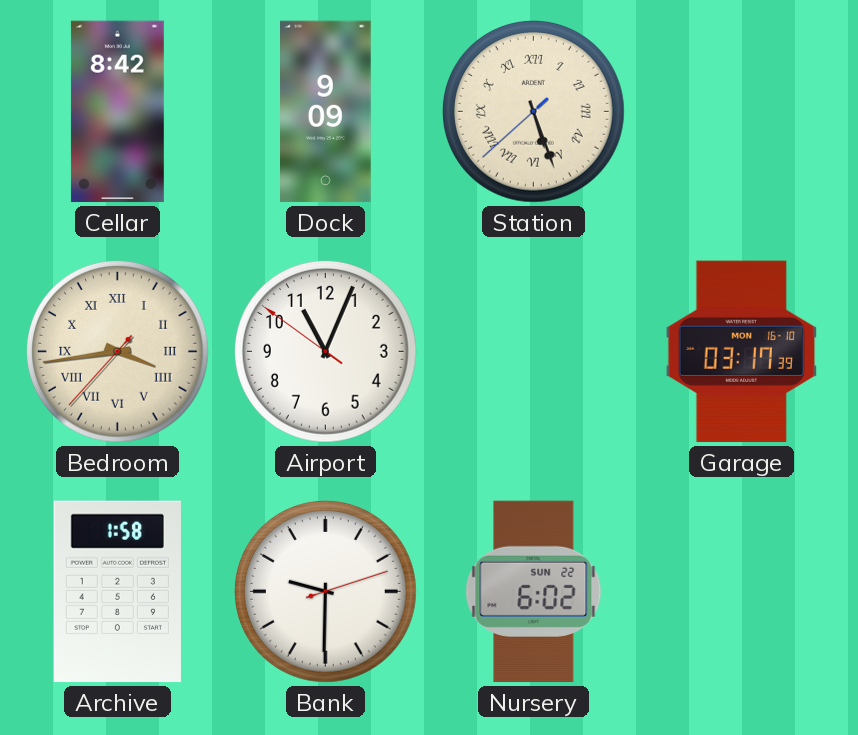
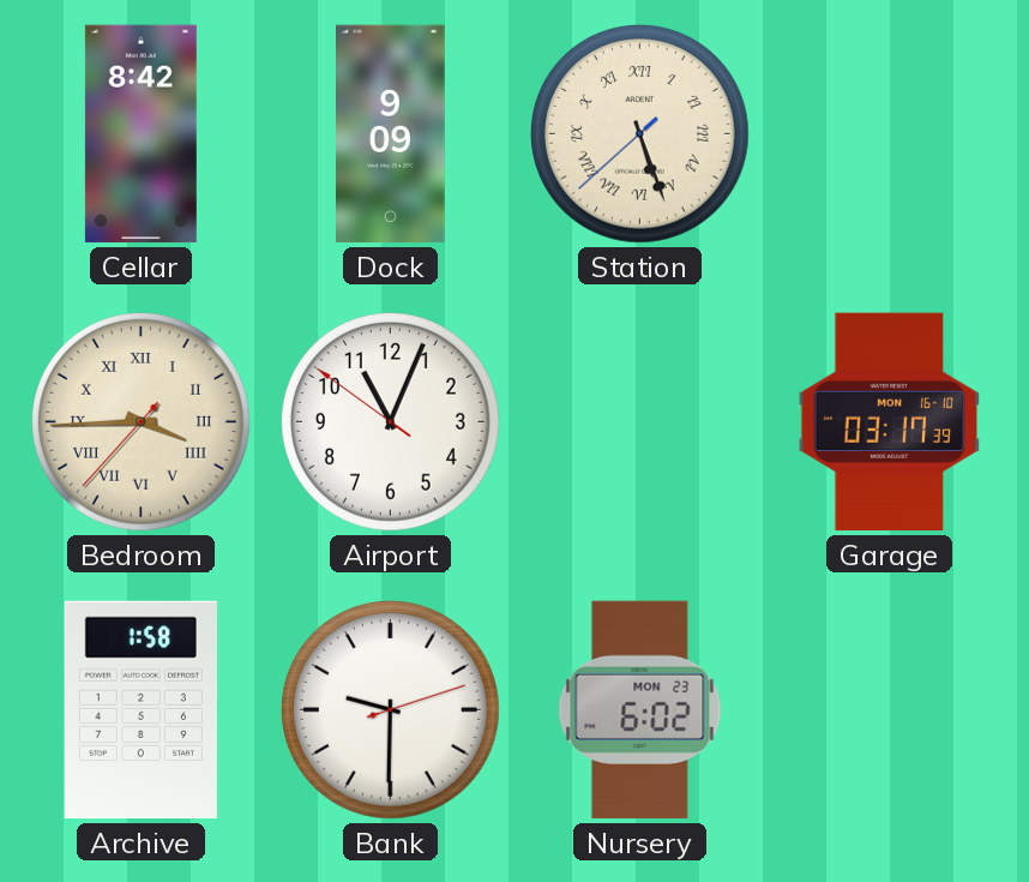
Bedroom: 3:43 -> 3:44
Nursery date: SUN 22 -> MON 23
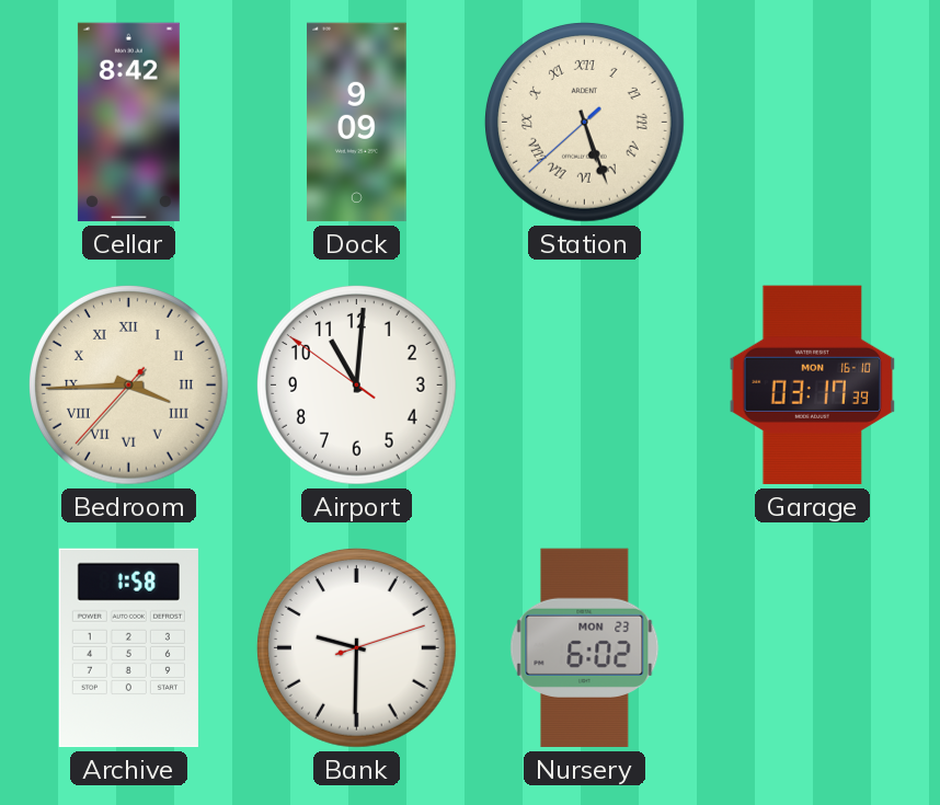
Airport: 11:03 -> 11:00
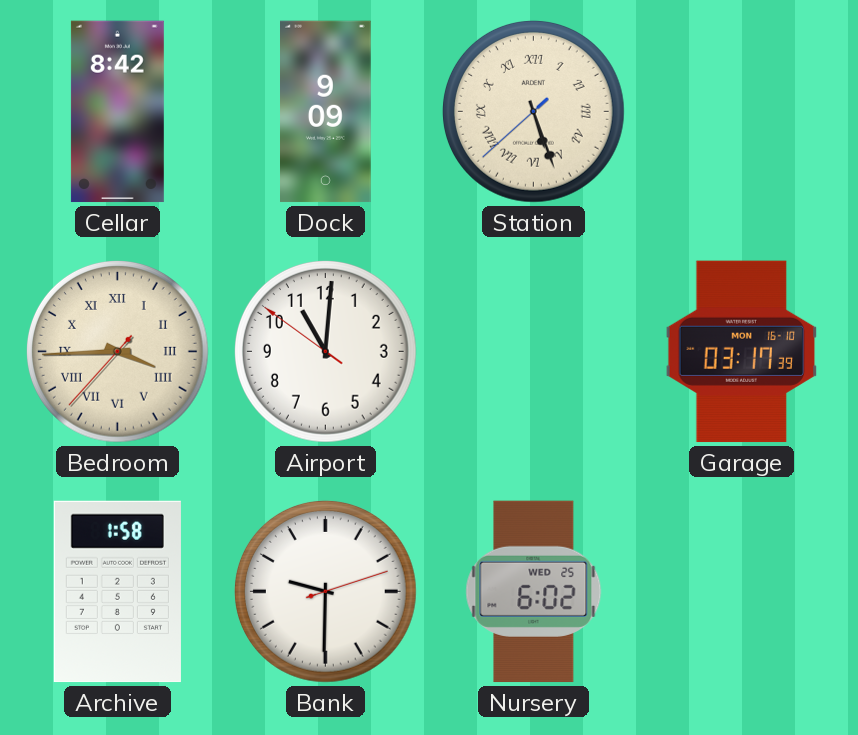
Nursery date: MON 23 -> WED 25
